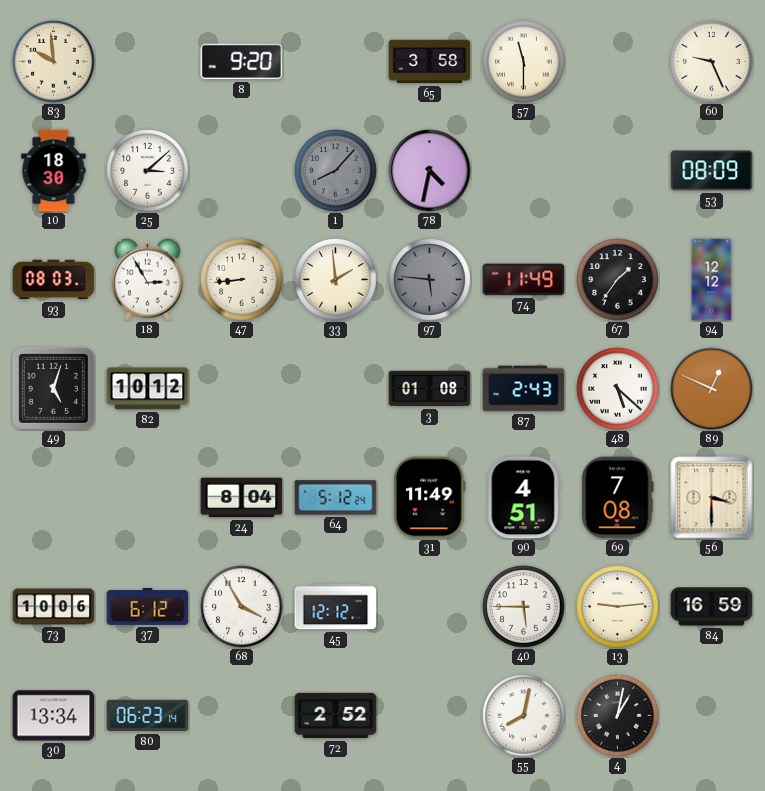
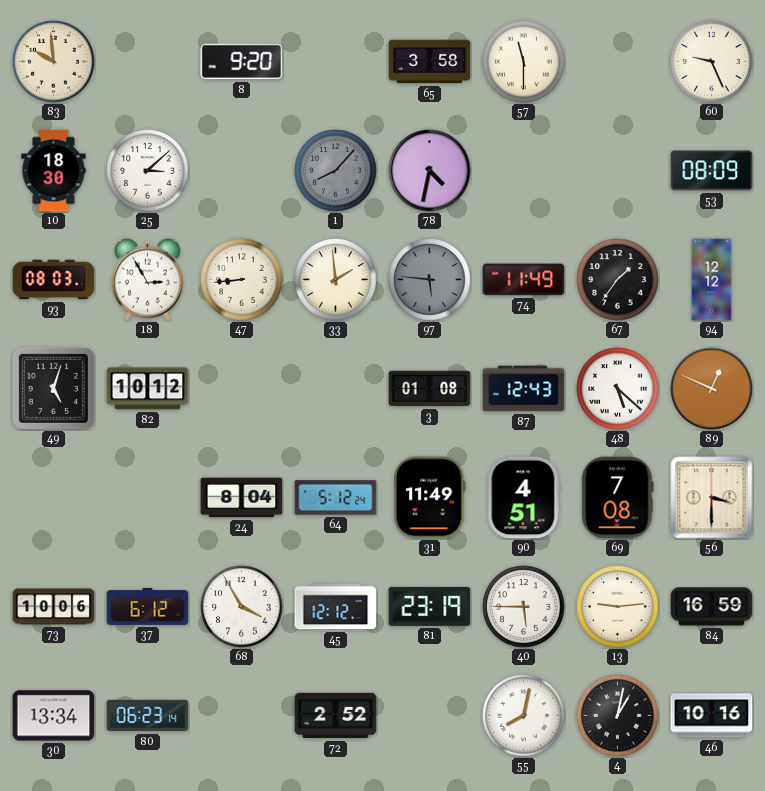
87: 2:43 -> 12:43
81: none -> 23:19
46: none -> 10:16
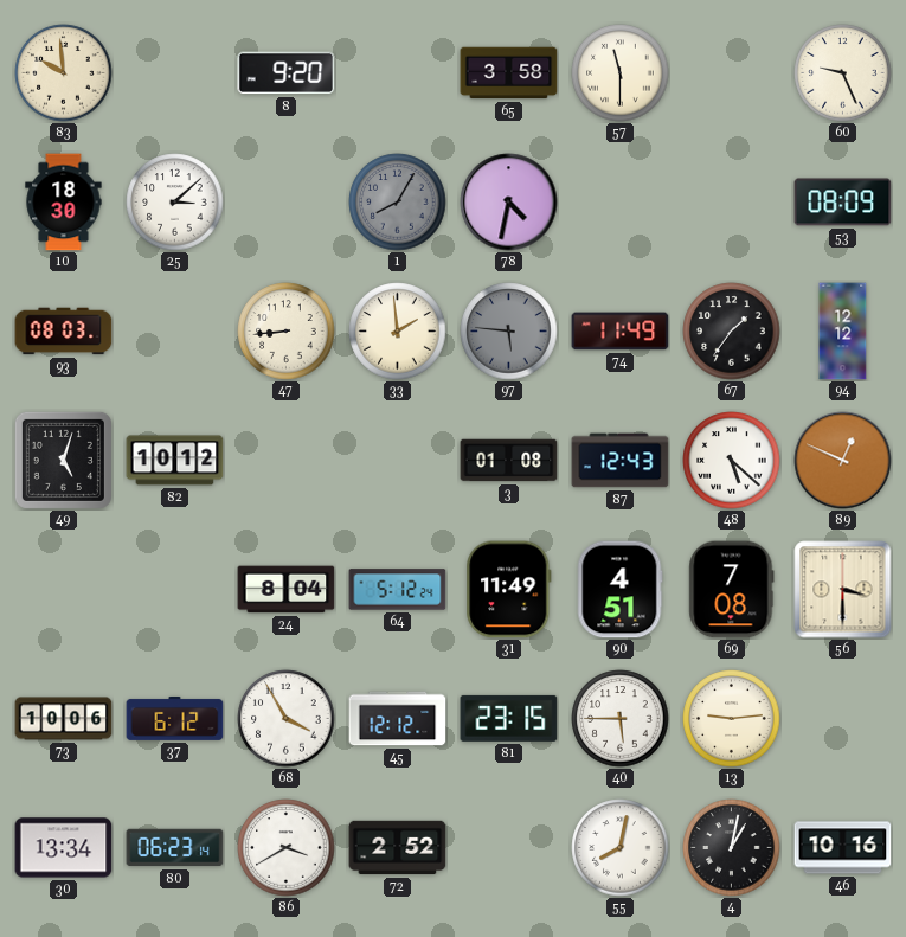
1: 8:07 -> 8:05
18: 2:55 -> none
81: 23:19 -> 23:15
84: 16:59 -> none
86: none -> 3:40
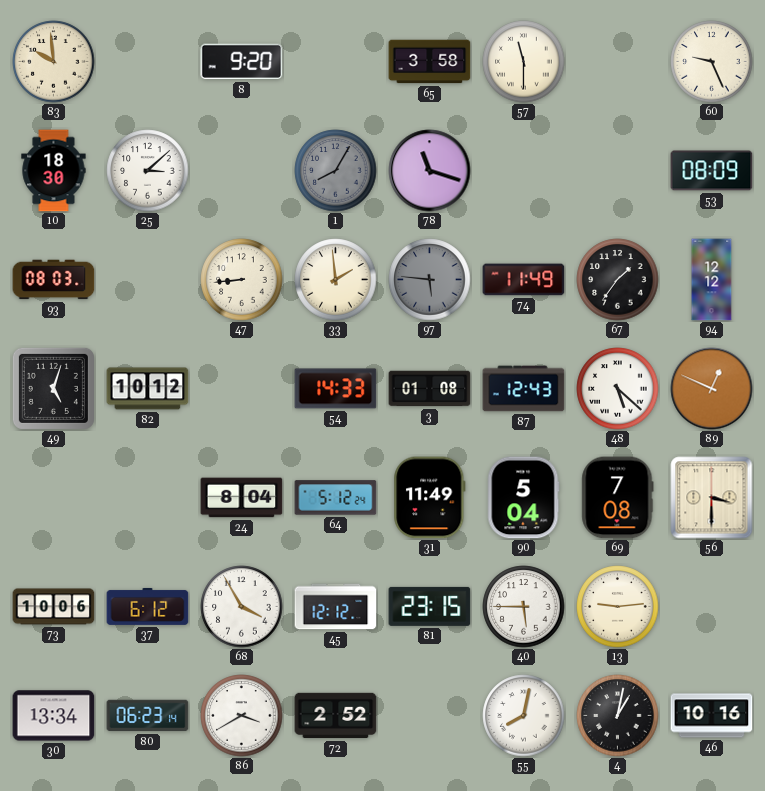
78: 4:32 -> 11:18
54: none -> 14:33
90: 4:51 -> 5:04
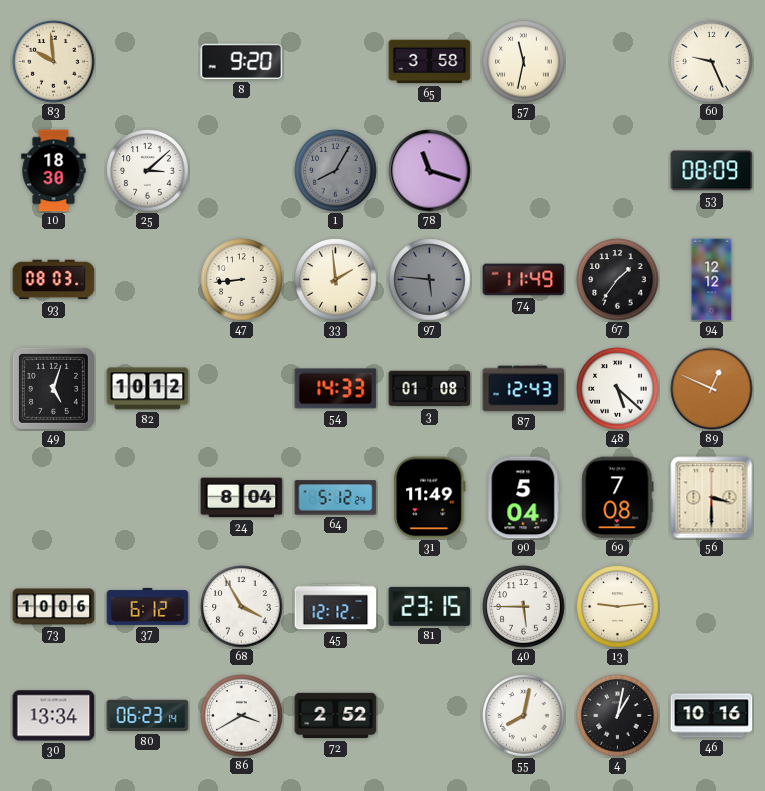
57: 11:30 -> 11:32
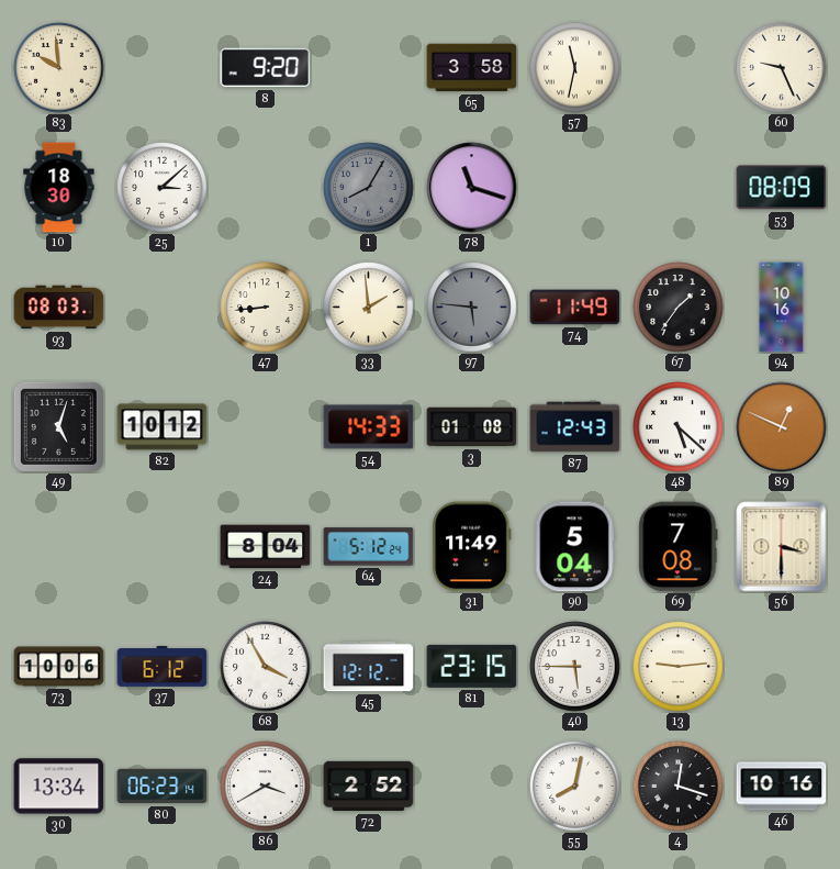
94: 12:12 -> 10:16
4: 1:02 -> 12:18
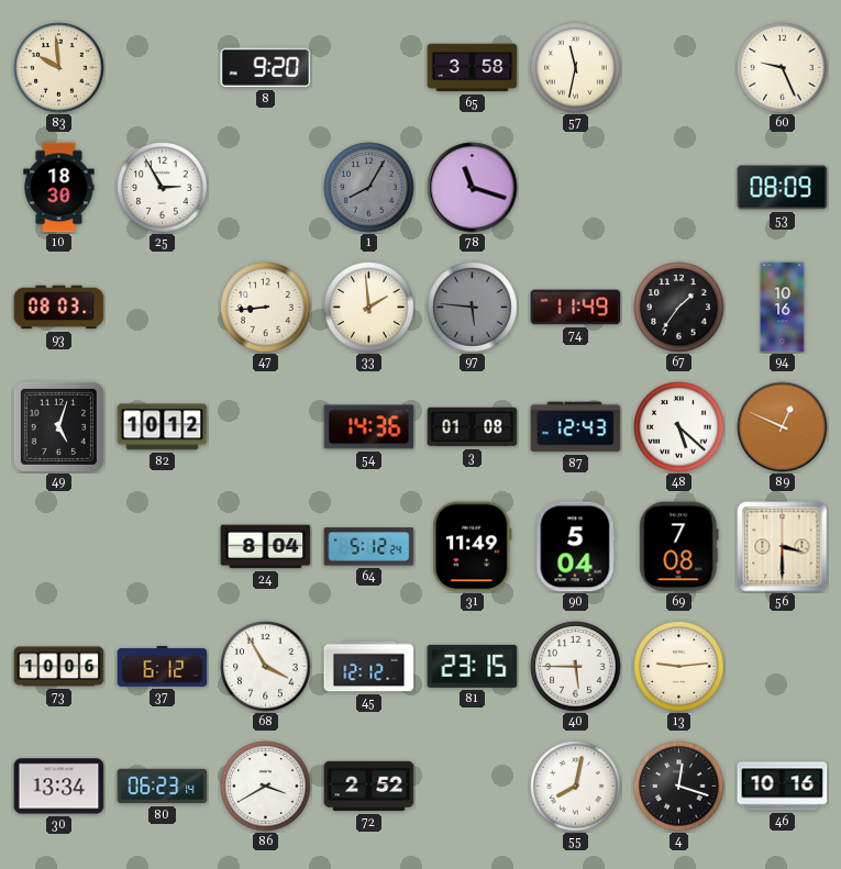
25: 3:08 -> 2:55
54: 14:33 -> 14:36
